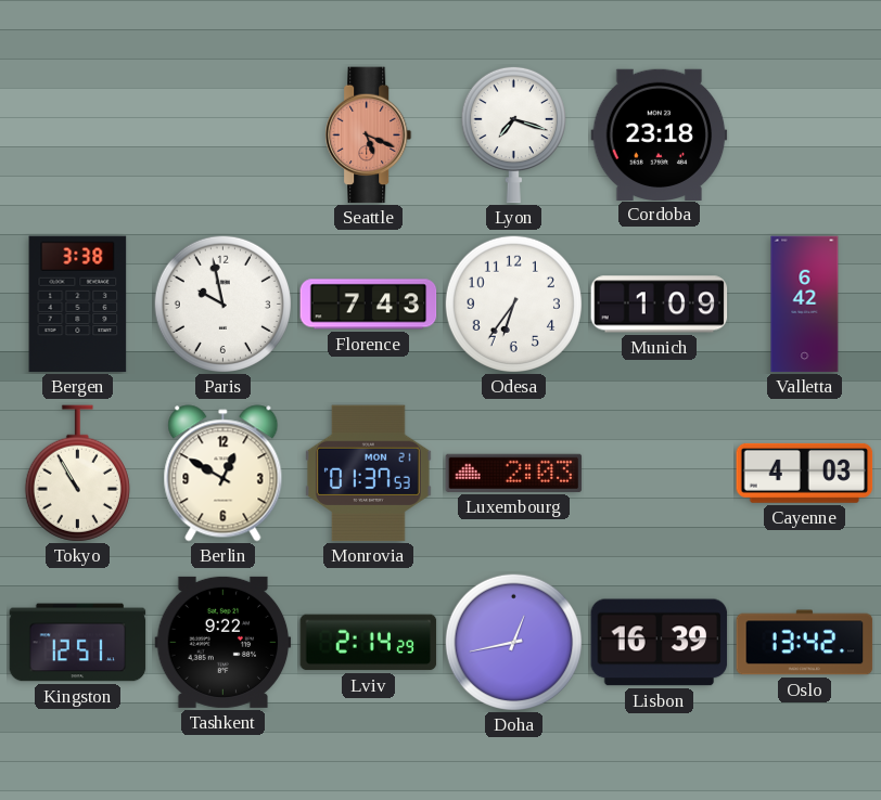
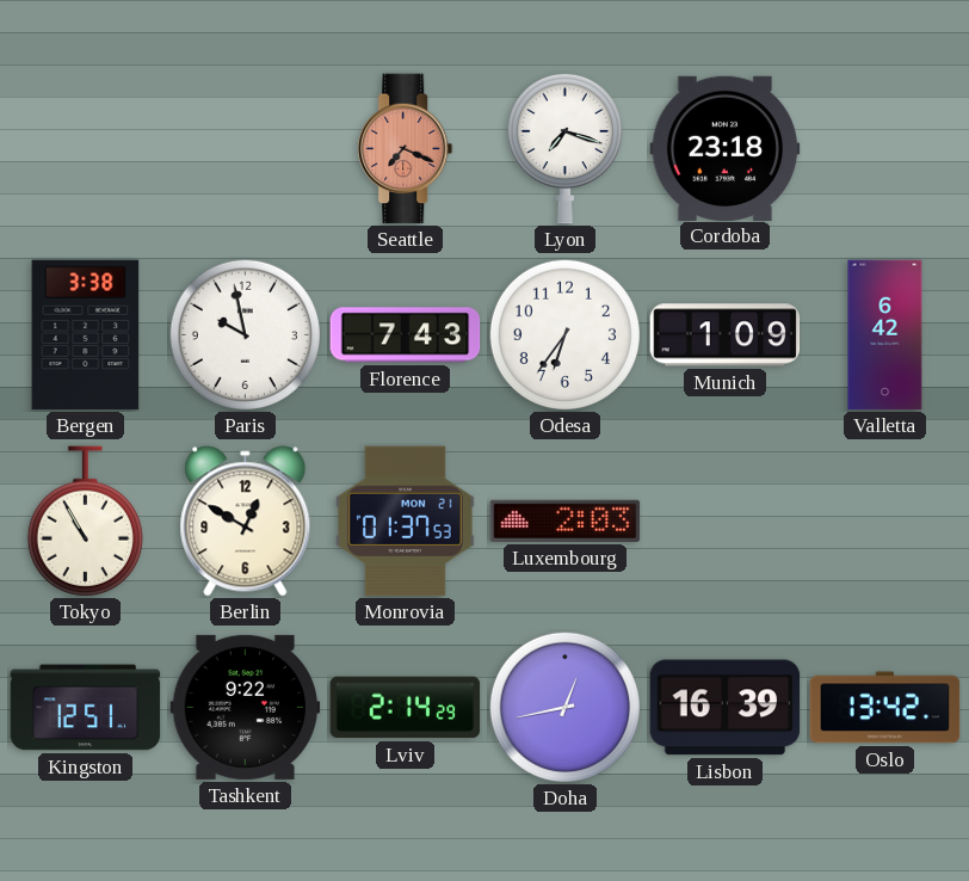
Seattle: 5:19 -> 7:19
Cayenne: 4:03 -> none
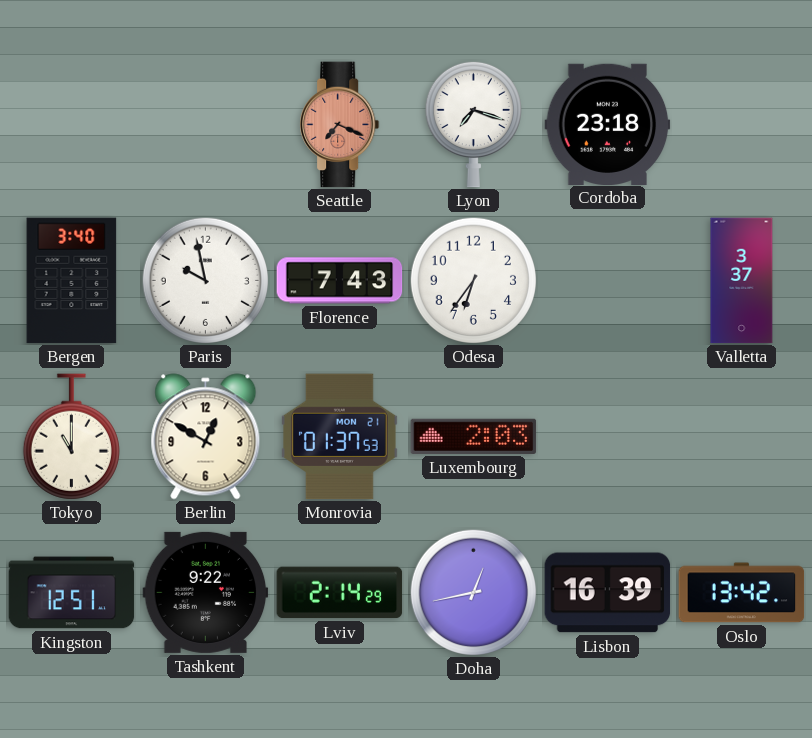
Bergen: 3:38 -> 3:40
Munich: 1:09 -> none
Valletta: 6:42 -> 3:37
Tokyo: 10:55 -> 11:00
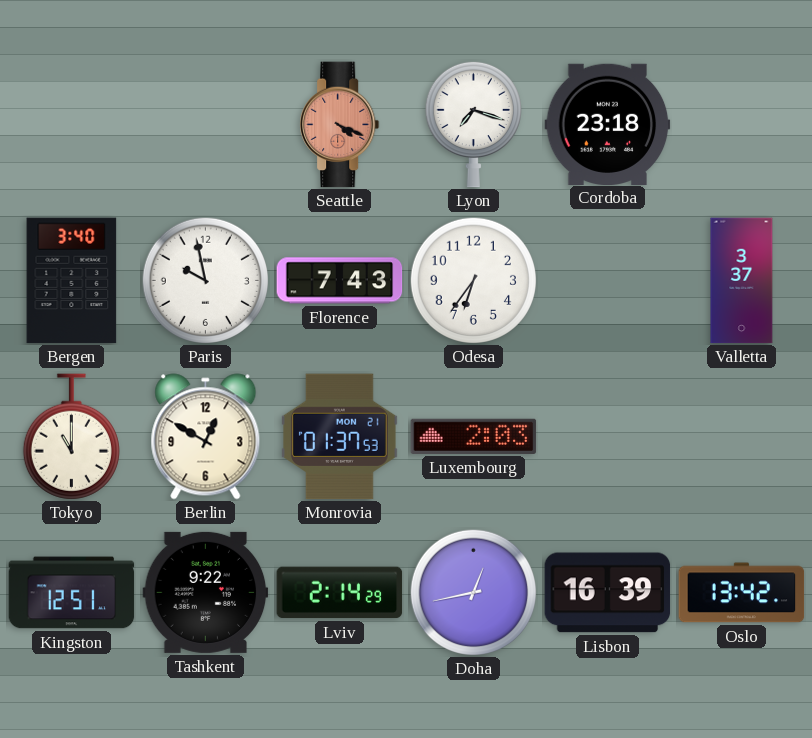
Seattle: 7:19 -> 4:19
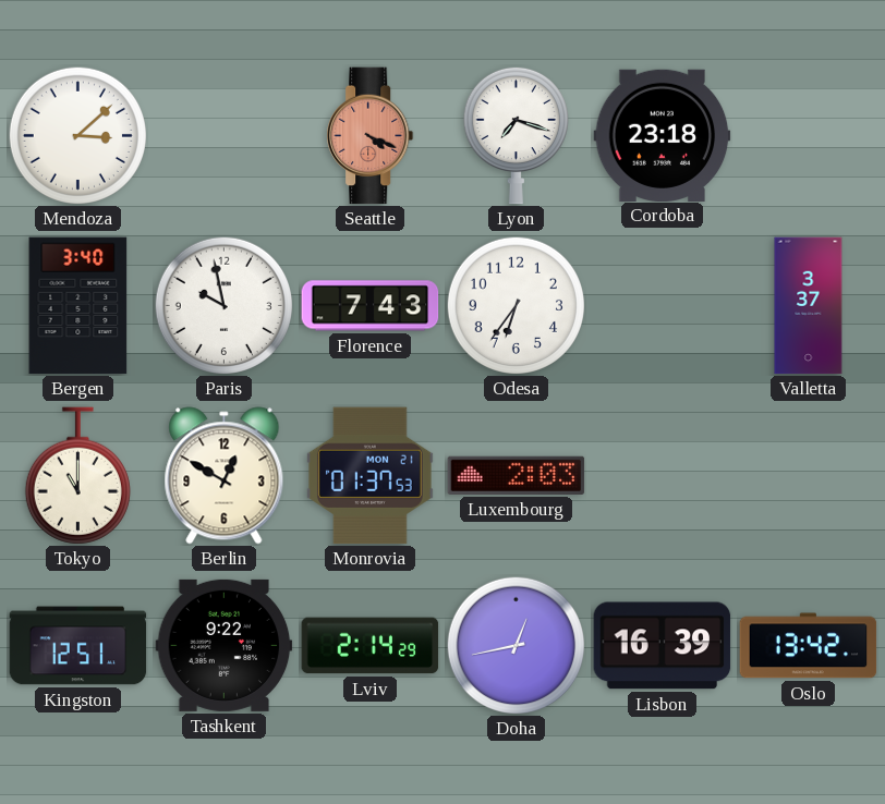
Mendoza: none -> 3:08
